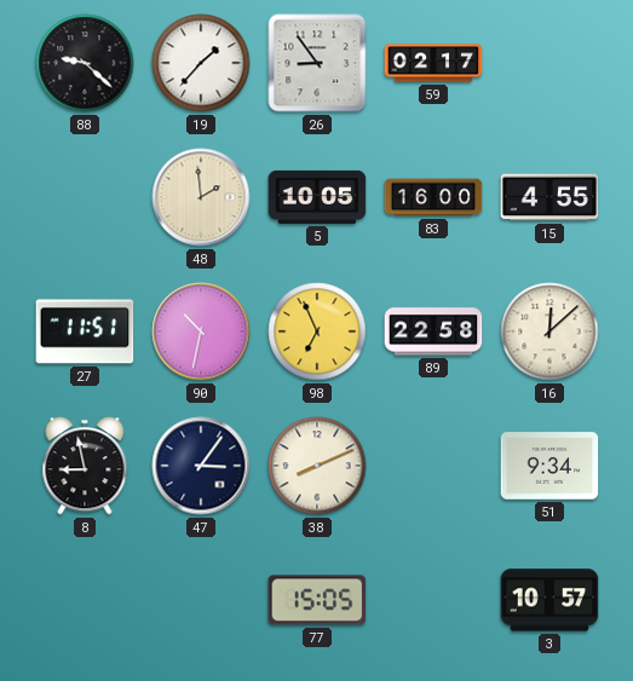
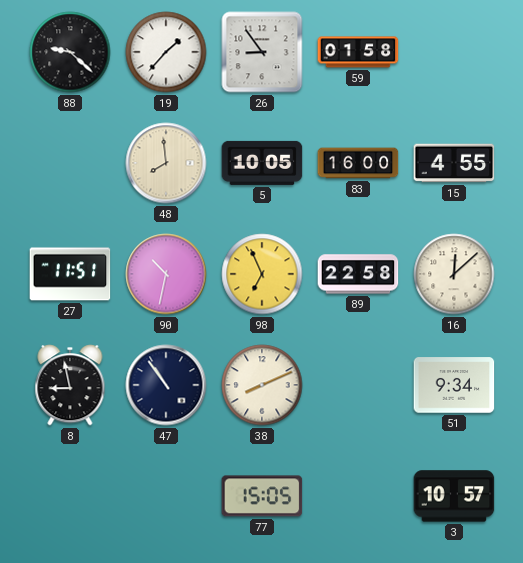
59: 02:17 -> 01:58
48: 1:59 -> 7:59
47: 3:06 -> 10:54
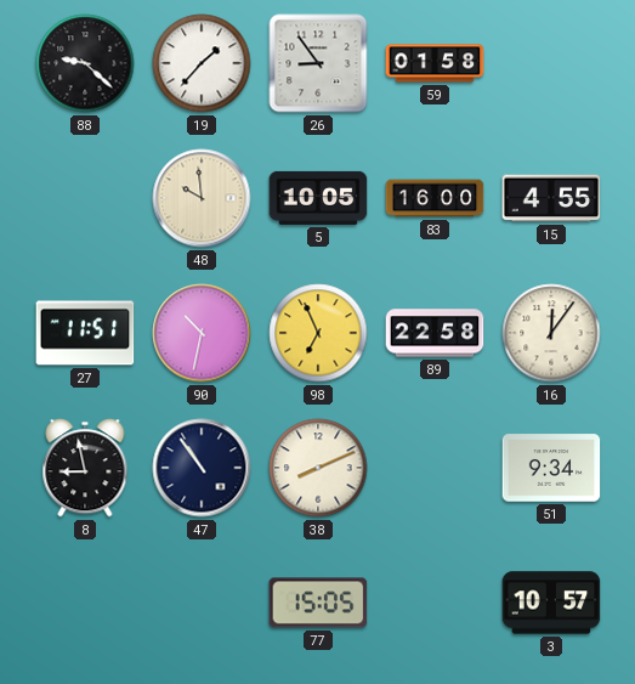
48: 7:59 -> 9:59
16: 12:08 -> 12:06
